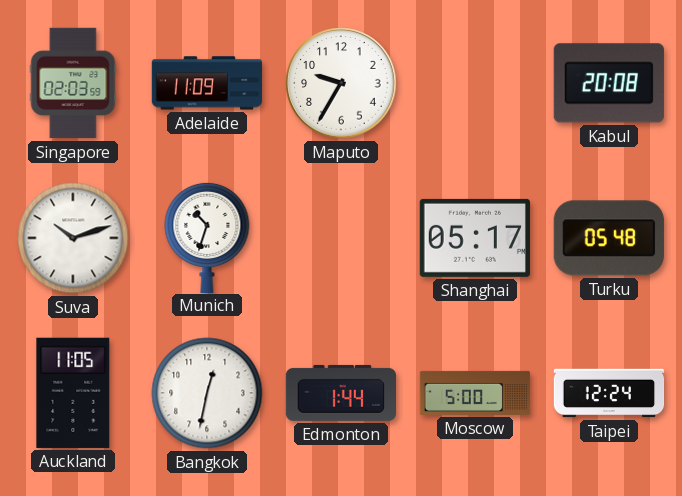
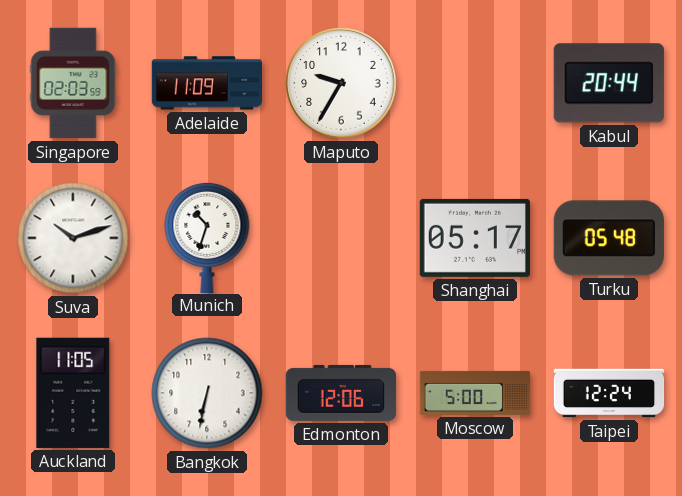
Kabul: 20:08 -> 20:44
Bangkok: 12:32 -> 6:32
Edmonton: 1:44 -> 12:06
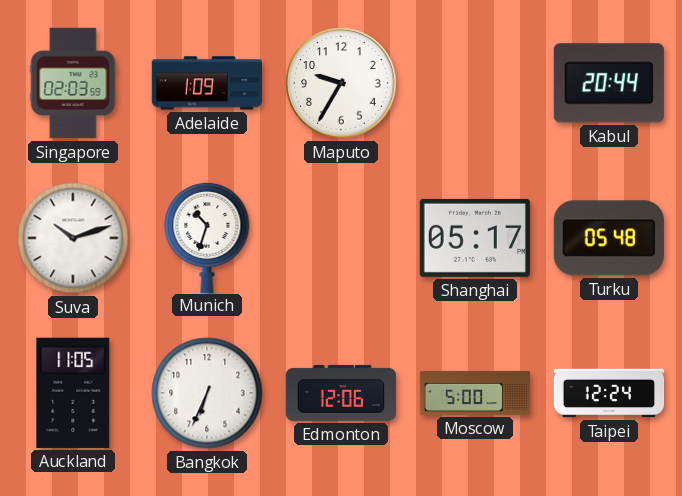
Adelaide: 11:09 -> 1:09
Bangkok: 6:32 -> 6:34
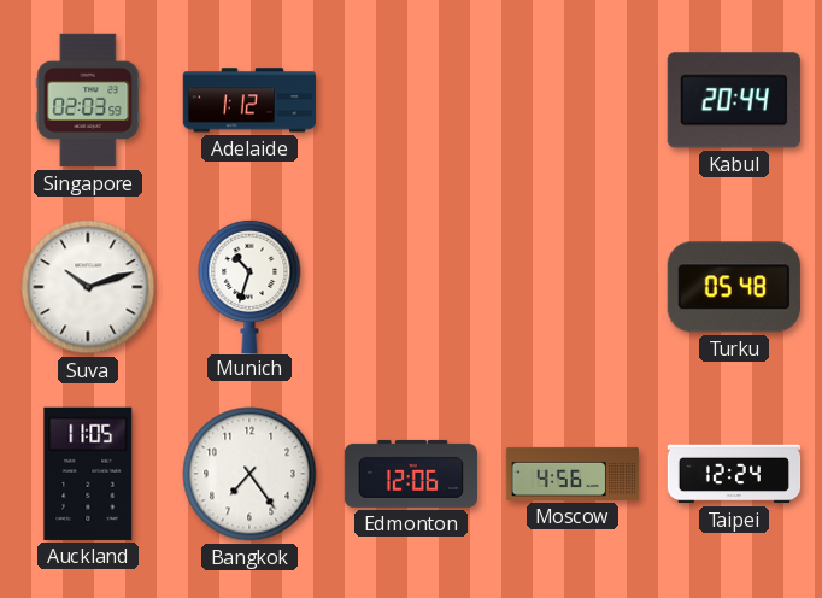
Adelaide: 1:09 -> 1:12
Maputo: 9:35 -> none
Shanghai: 05:17 -> none
Bangkok: 6:34 -> 7:24
Moscow: 5:00 -> 4:56
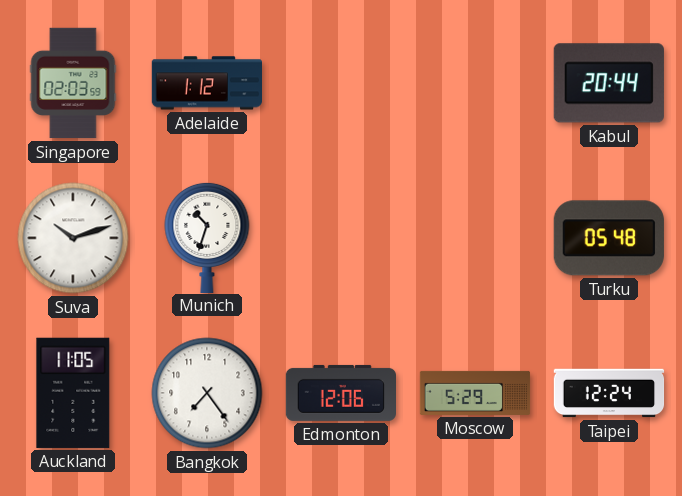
Moscow: 4:56 -> 5:29
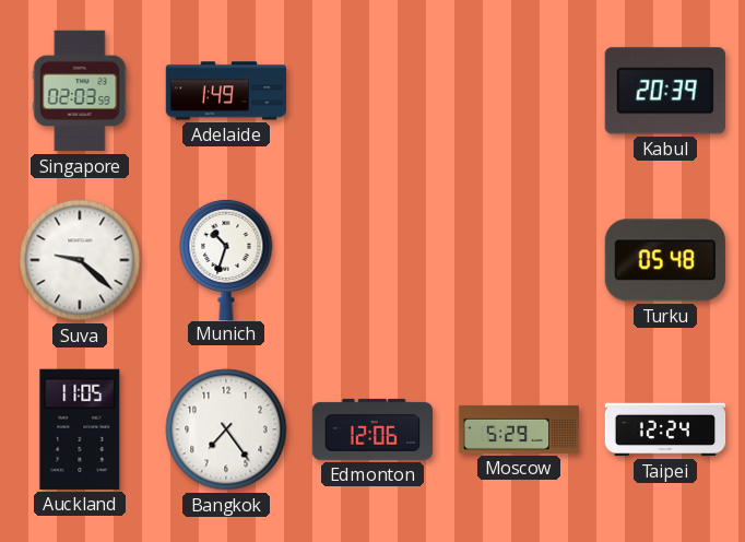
Adelaide: 1:12 -> 1:49
Kabul: 20:44 -> 20:39
Suva: 10:12 -> 9:22
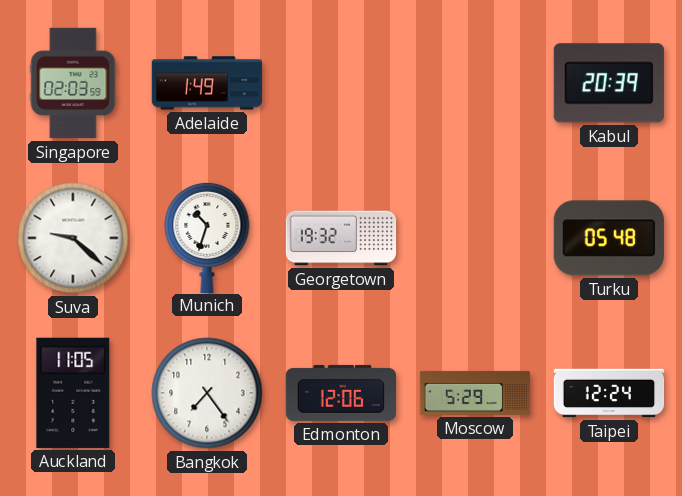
Georgetown: none -> 19:32
